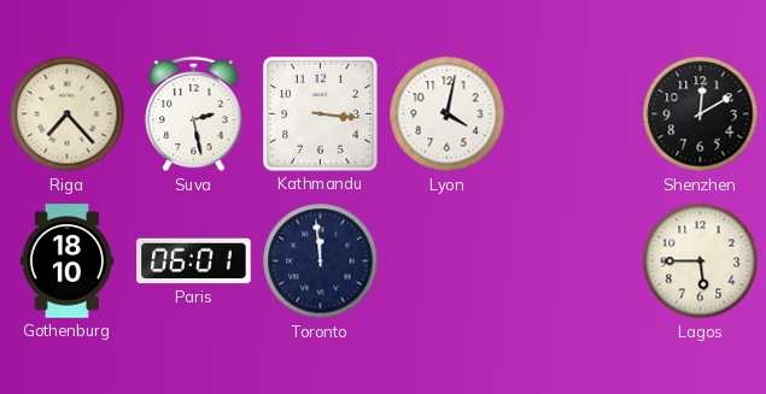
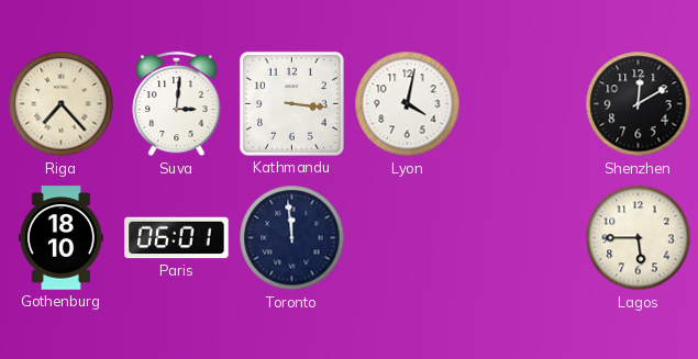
Suva: 2:28 -> 3:01
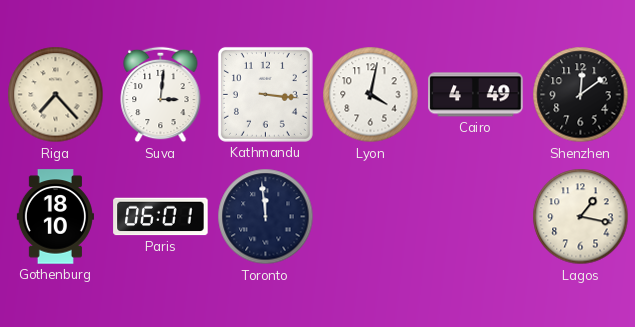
Cairo: none -> 4:49
Shenzhen: 12:10 -> 12:09
Lagos: 5:45 -> 1:17
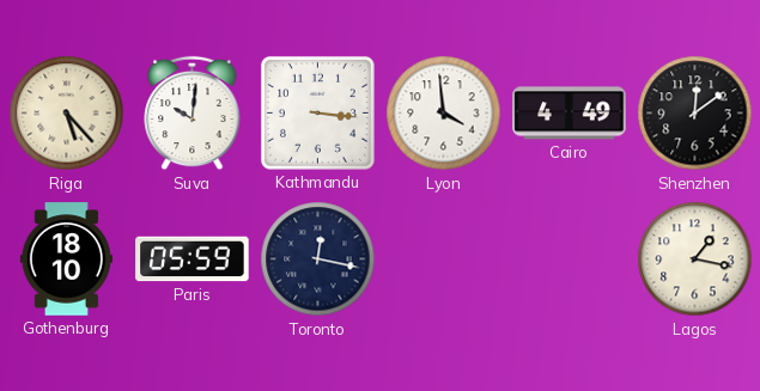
Riga: 7:23 -> 5:23
Suva: 3:01 -> 10:01
Lyon: 4:02 -> 3:59
Paris: 06:01 -> 05:59
Toronto: 11:59 -> 12:17
